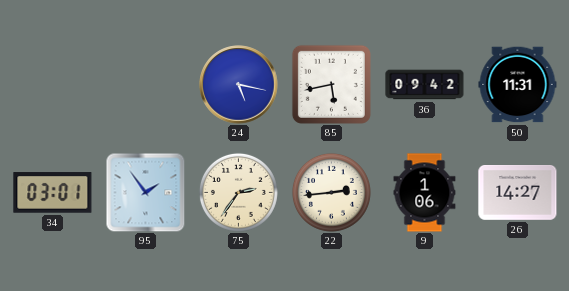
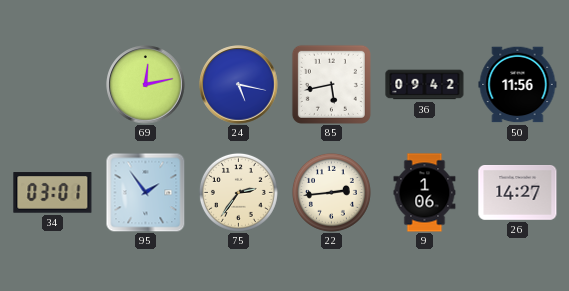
69: none -> 12:13
50: 11:31 -> 11:56
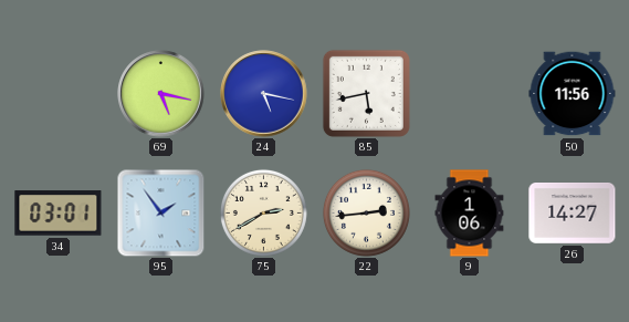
69: 12:13 -> 5:17
36: 09:42 -> none
75: 2:36 -> 2:40
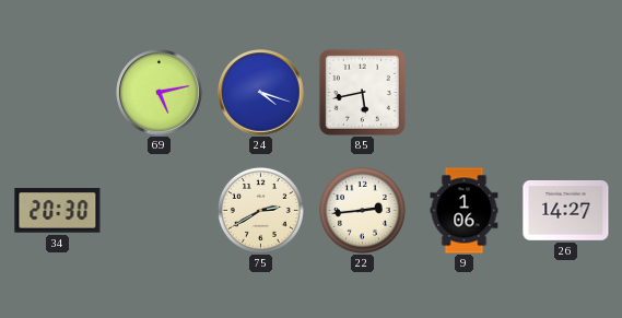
69: 5:17 -> 5:13
24: 5:17 -> 4:18
50: 11:56 -> none
34: 03:01 -> 20:30
95: 1:54 -> none
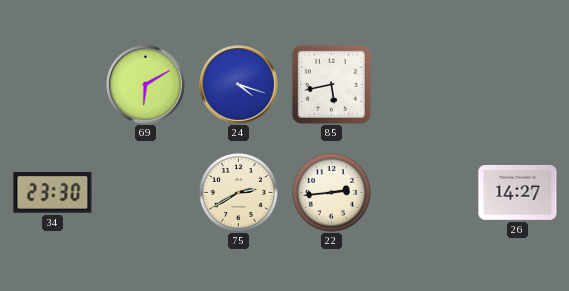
69: 5:13 -> 6:10
34: 20:30 -> 23:30
9: 1:06 -> none
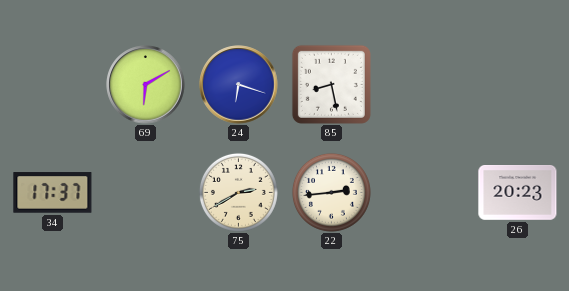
24: 4:18 -> 6:18
85: 5:43 -> 8:28
34: 23:30 -> 17:37
26: 14:27 -> 20:23
